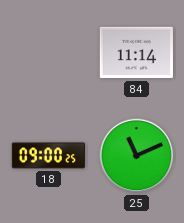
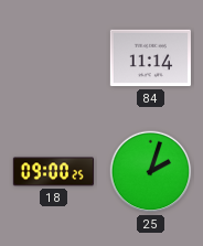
25: 11:11 -> 2:03
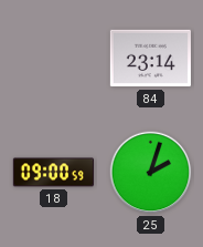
84: 11:14 -> 23:14
18: 09:00:25 -> 09:00:59
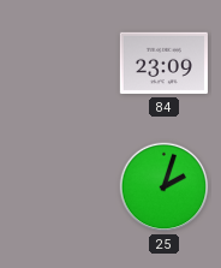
84: 23:14 -> 23:09
18: 09:00 -> none
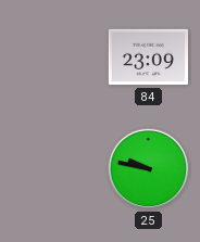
25: 2:03 -> 9:47
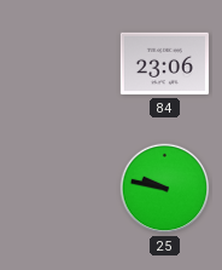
84: 23:09 -> 23:06
